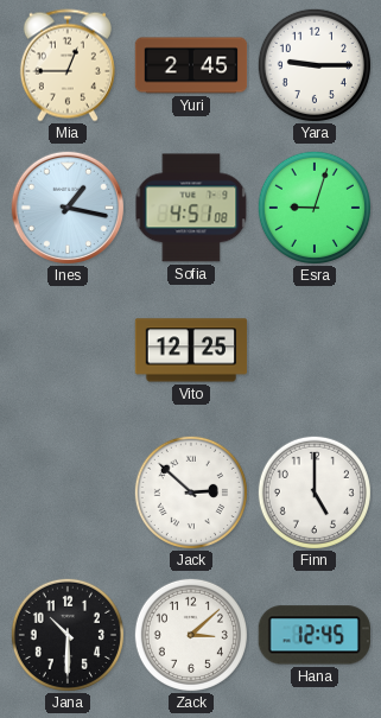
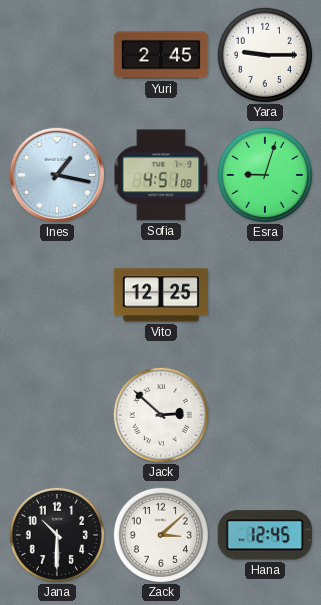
Mia: 12:45 -> none
Finn: 5:00 -> none
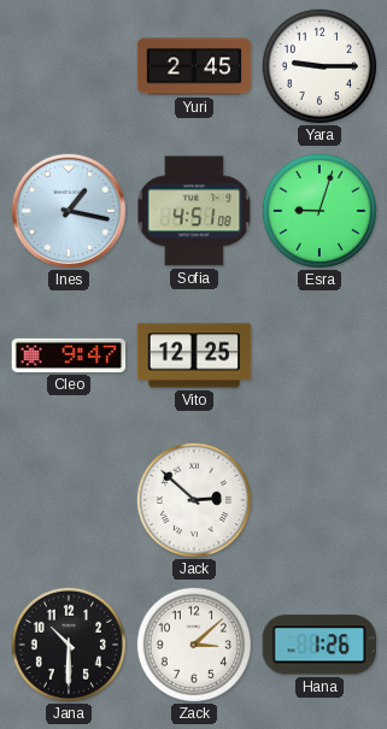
Cleo: none -> 9:47
Hana: 12:45 -> 1:26
